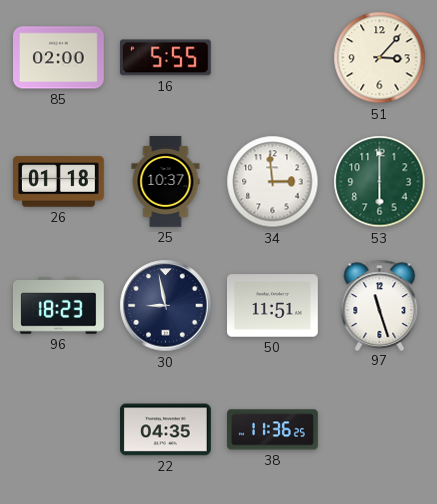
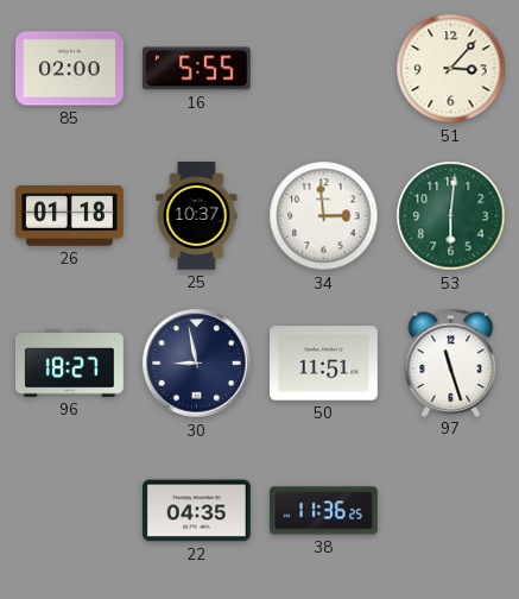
53: 6:00 -> 6:01
96: 18:23 -> 18:27
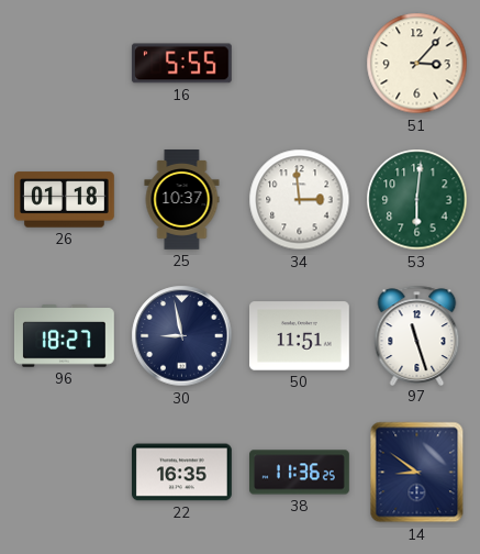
85: 02:00 -> none
22: 04:35 -> 16:35
14: none -> 8:51
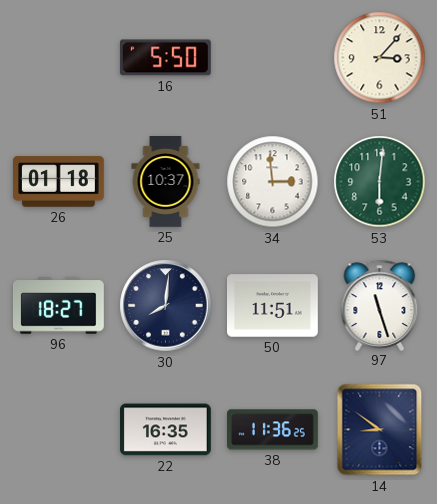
16: 5:55 -> 5:50
30: 8:58 -> 8:01
